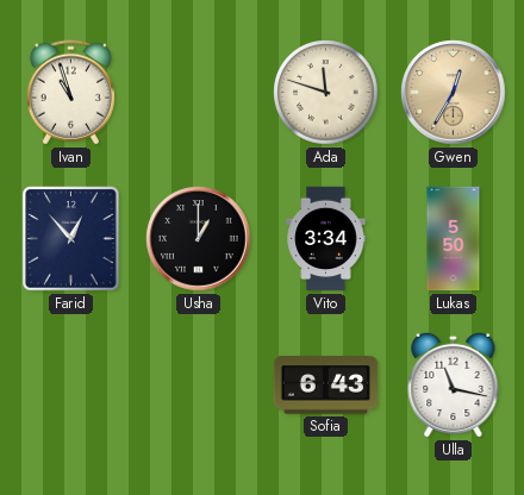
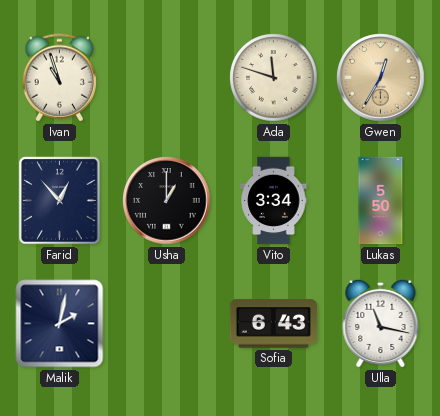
Malik: none -> 2:02
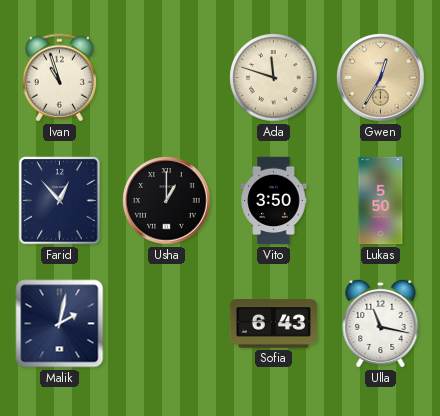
Vito: 3:34 -> 3:50
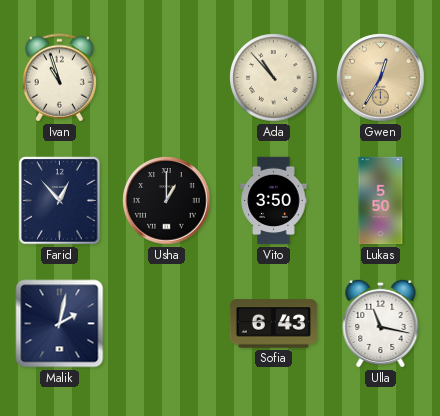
Ada: 11:48 -> 10:53
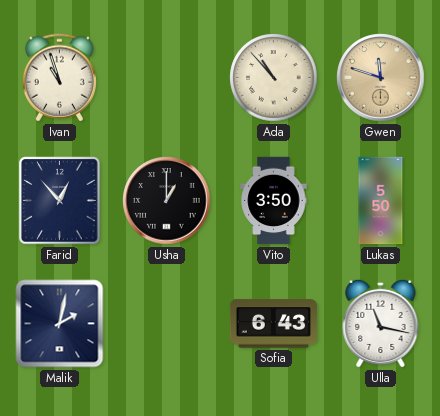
Gwen: 12:35 -> 11:48
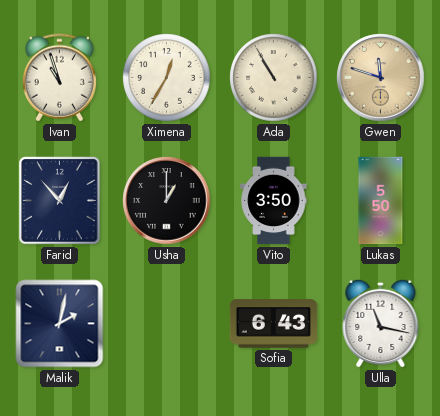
Ximena: none -> 12:35
Ada: 10:53 -> 10:55
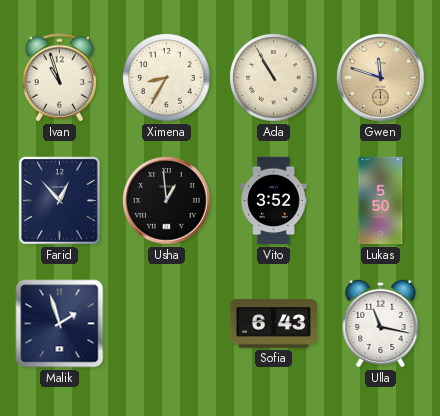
Ximena: 12:35 -> 8:35
Usha: 1:00 -> 12:59
Vito: 3:50 -> 3:52
Malik: 2:02 -> 1:57
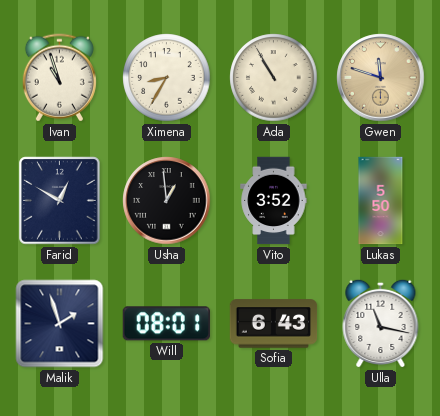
Farid: 12:53 -> 12:50
Will: none -> 08:01
